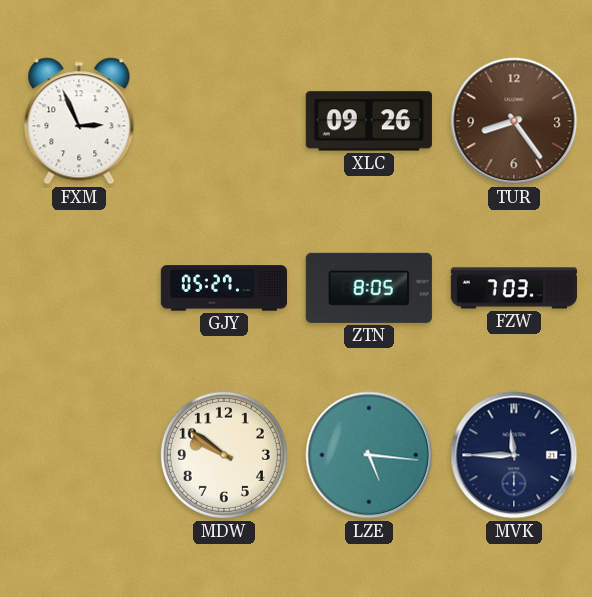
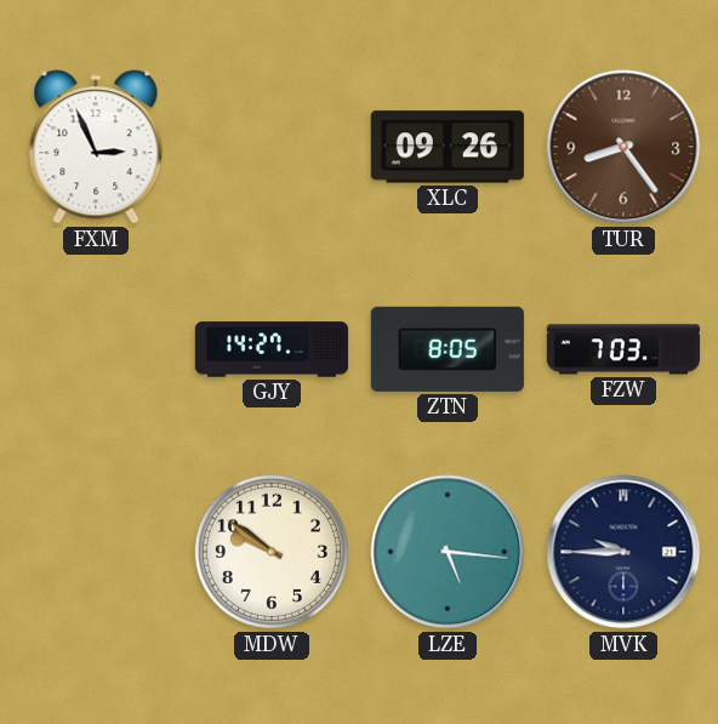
GJY: 05:27 -> 14:27
MVK: 11:45 -> 9:45
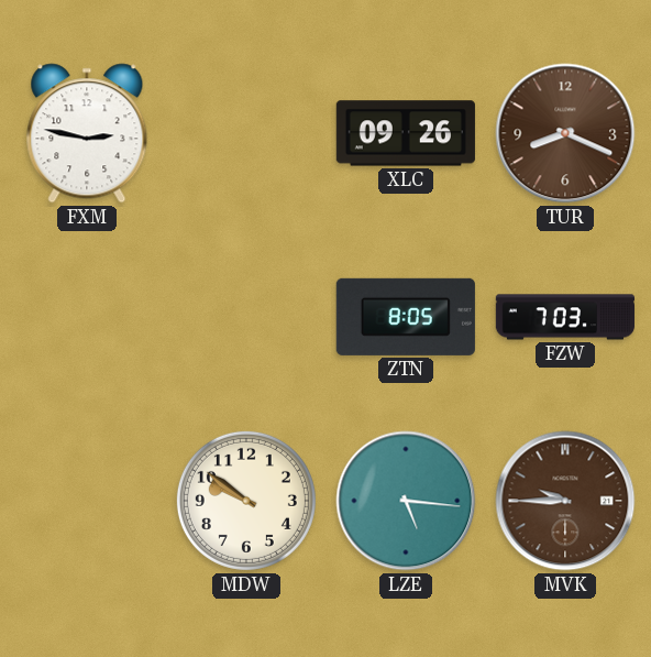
FXM: 2:56 -> 2:47
TUR: 8:24 -> 8:19
GJY: 14:27 -> none
MVK dial: navy -> brown
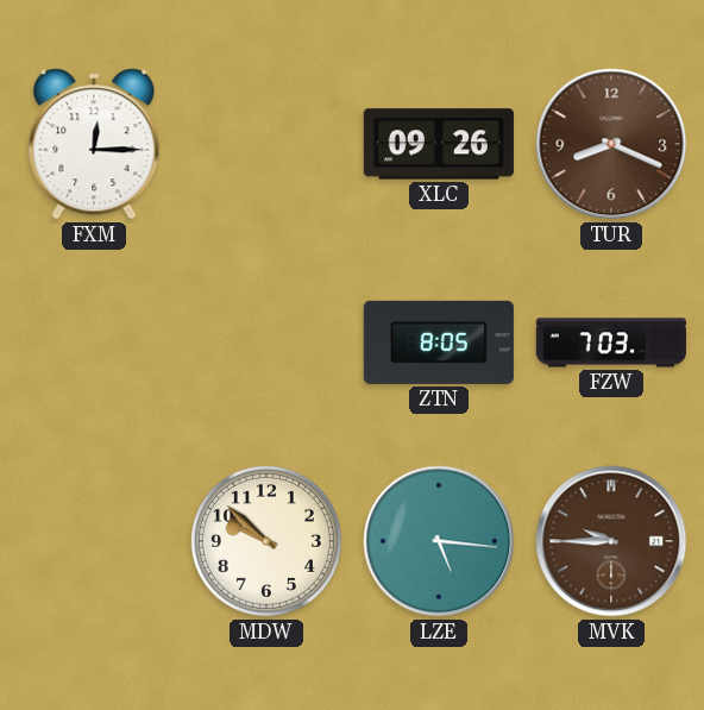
FXM: 2:47 -> 12:15
MDW: 9:51 -> 9:52
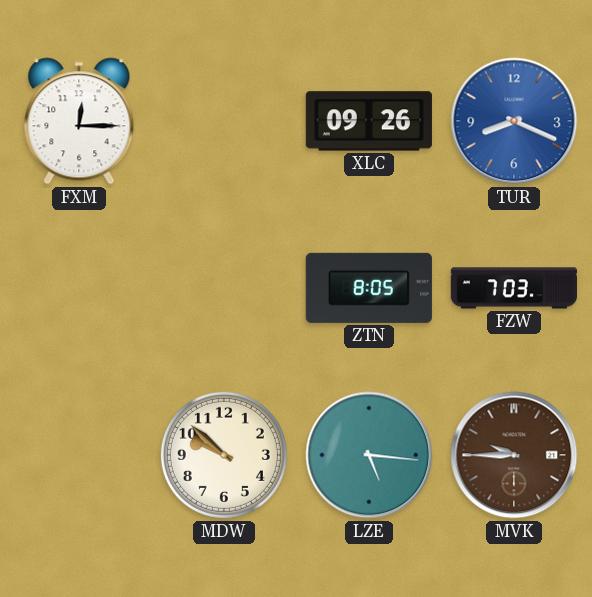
TUR dial: brown -> blue
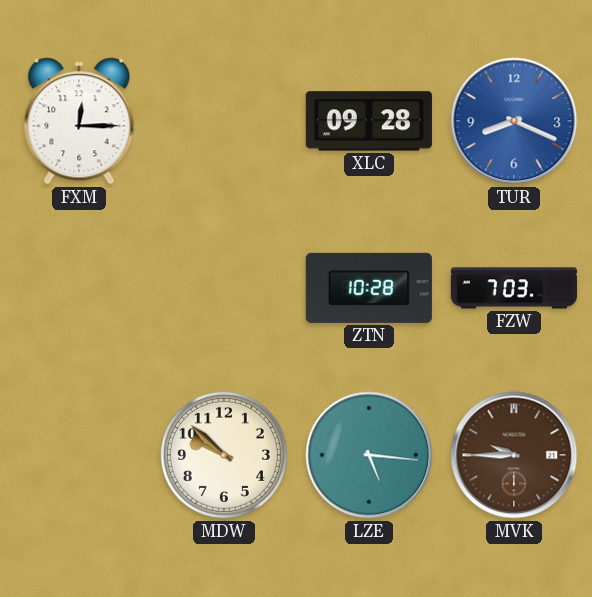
XLC: 09:26 -> 09:28
ZTN: 8:05 -> 10:28
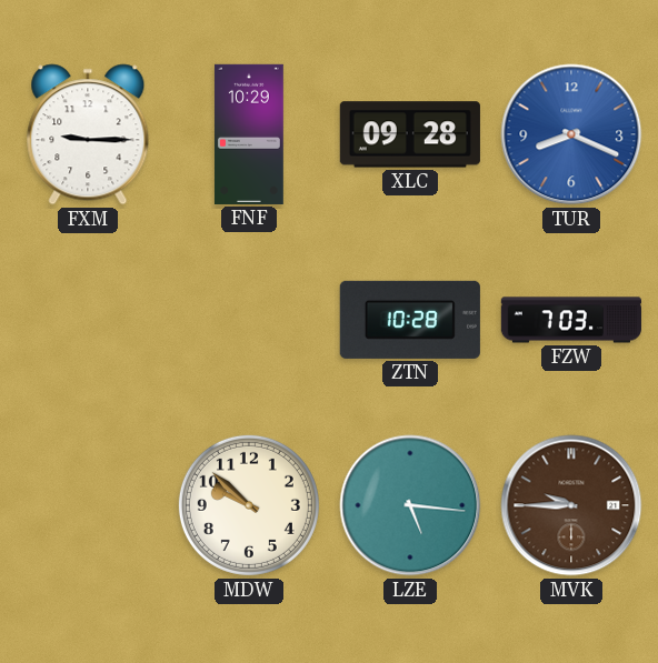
FXM: 12:15 -> 9:15
FNF: none -> 10:29
